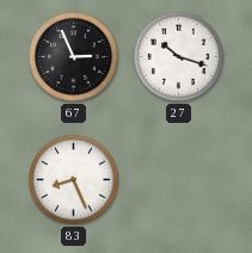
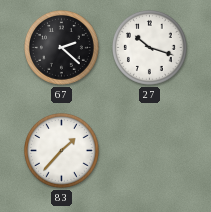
67: 2:56 -> 2:22
83: 8:26 -> 1:37
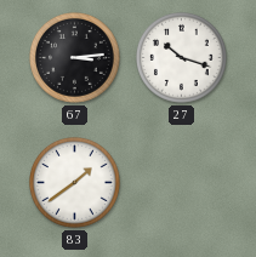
67: 2:22 -> 3:14
83: 1:37 -> 1:39
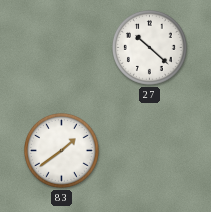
67: 3:14 -> none
27: 10:18 -> 10:22
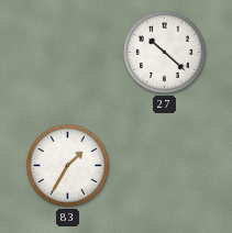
83: 1:39 -> 1:35
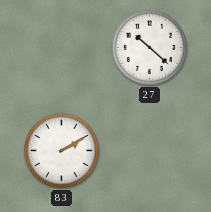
83: 1:35 -> 2:10
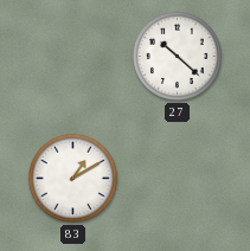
83: 2:10 -> 1:10
